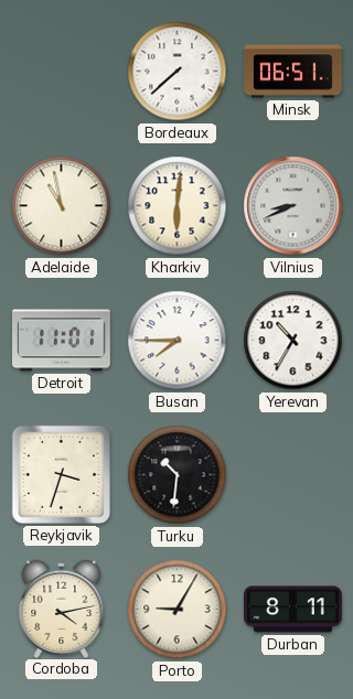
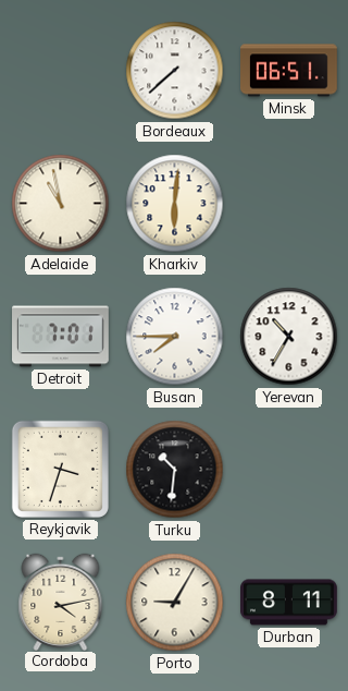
Vilnius: 8:41 -> none
Detroit: 11:01 -> 7:01
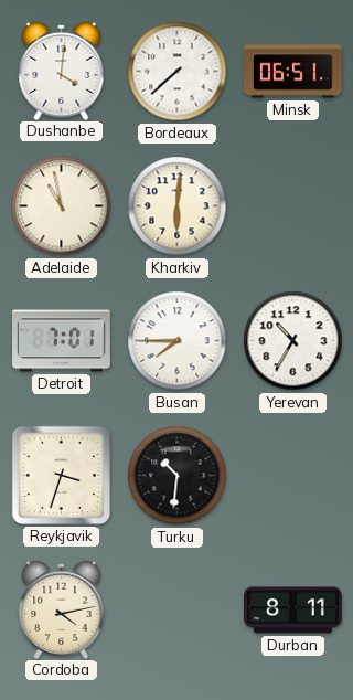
Dushanbe: none -> 4:01
Porto: 9:05 -> none
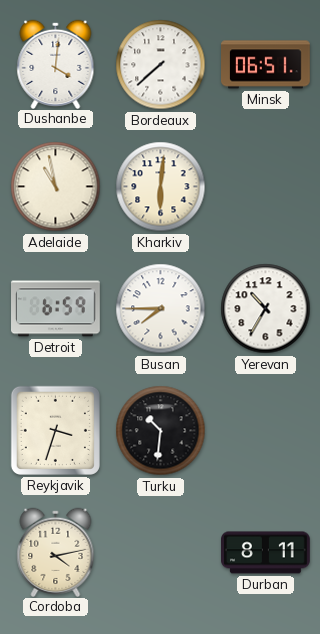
Detroit: 7:01 -> 6:59
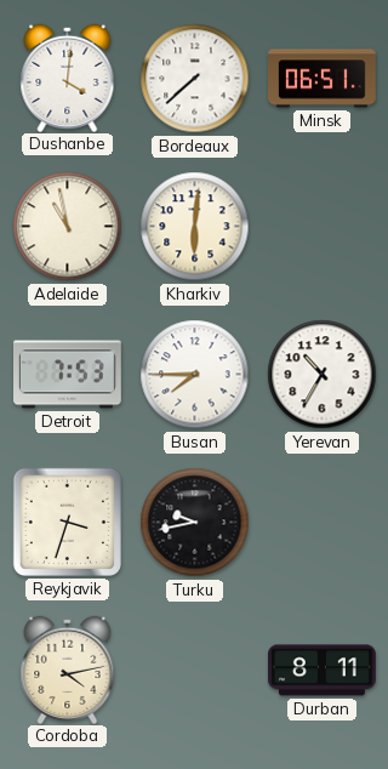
Detroit: 6:59 -> 7:53
Turku: 10:31 -> 9:43
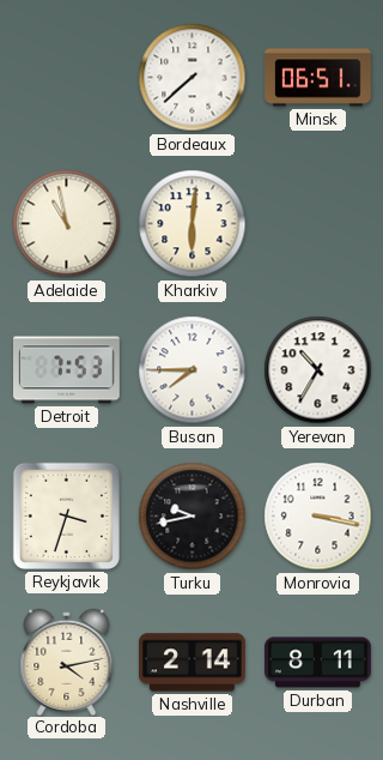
Dushanbe: 4:01 -> none
Monrovia: none -> 3:17
Nashville: none -> 2:14
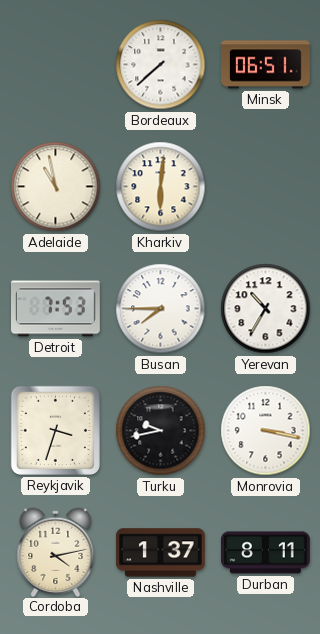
Nashville: 2:14 -> 1:37
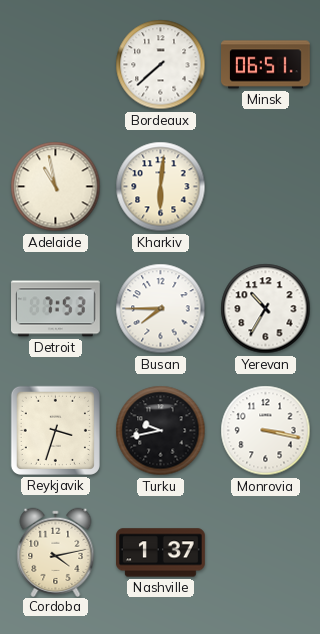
Durban: 8:11 -> none
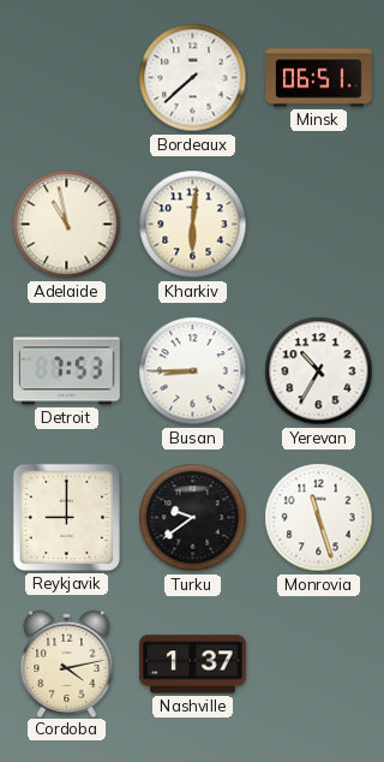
Busan: 7:45 -> 8:45
Reykjavik: 3:33 -> 9:00
Turku: 9:43 -> 9:39
Monrovia: 3:17 -> 11:27
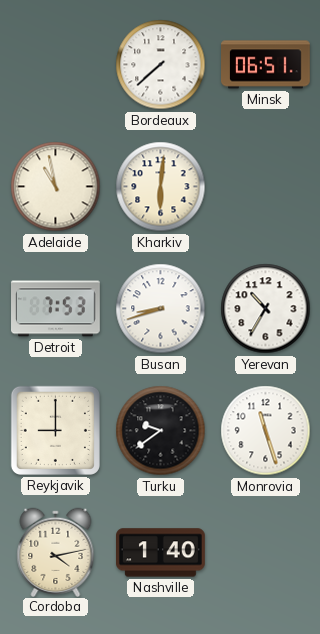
Busan: 8:45 -> 8:42
Nashville: 1:37 -> 1:40
